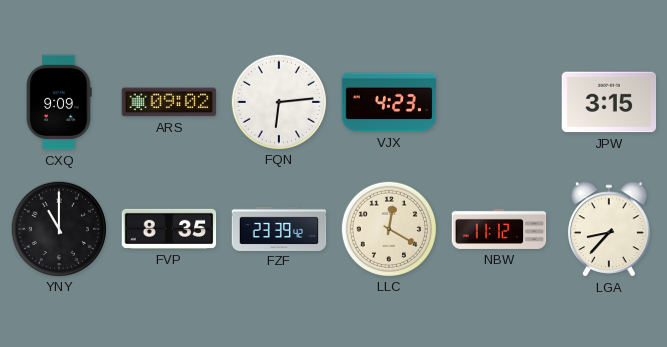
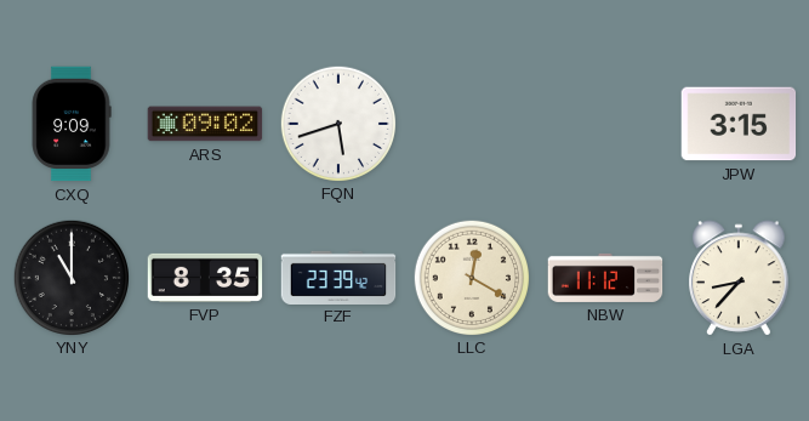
FQN: 6:14 -> 5:42
VJX: 4:23 -> none
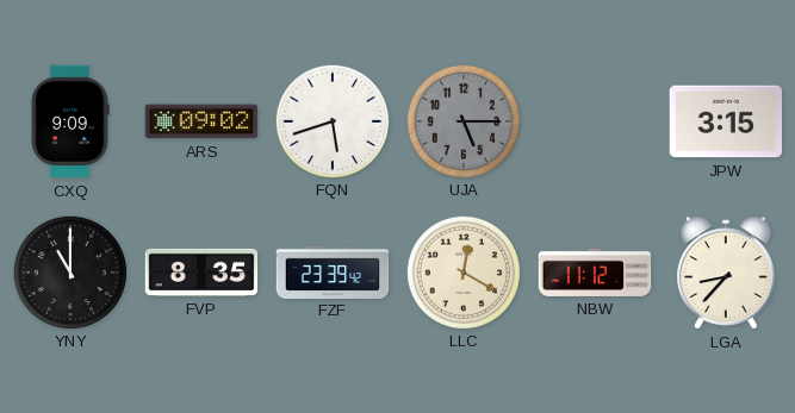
UJA: none -> 5:15
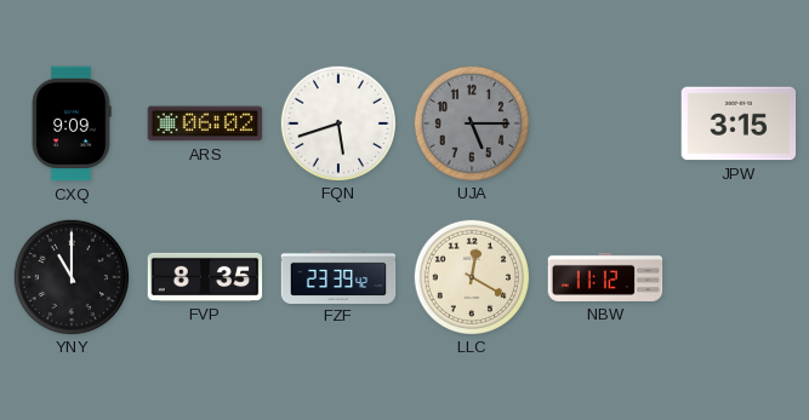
ARS: 09:02 -> 06:02
LGA: 8:37 -> none
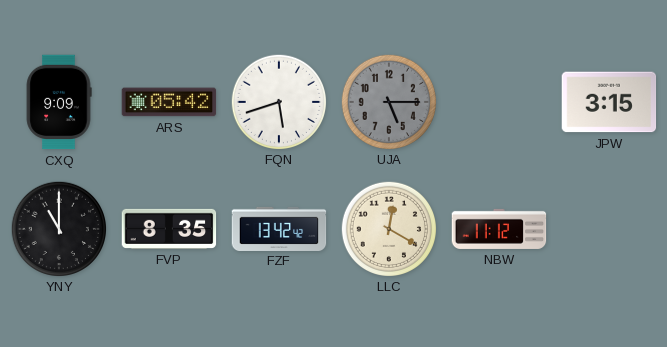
ARS: 06:02 -> 05:42
FZF: 23:39 -> 13:42
